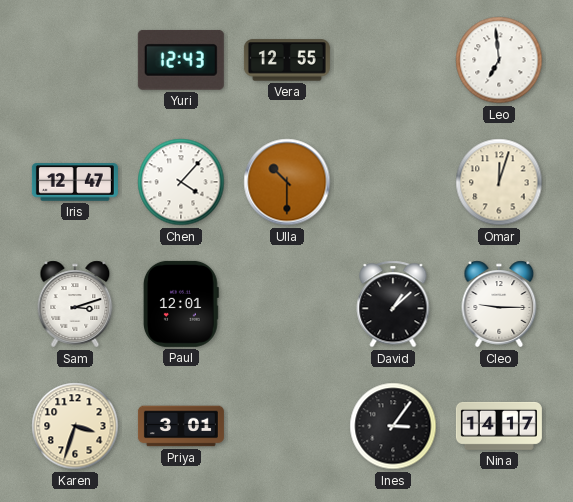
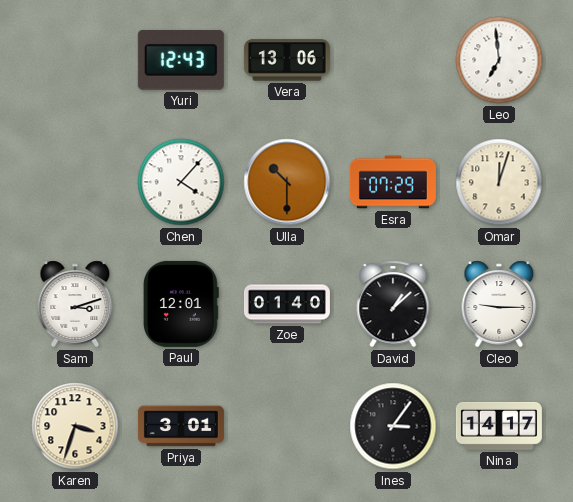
Vera: 12:55 -> 13:06
Iris: 12:47 -> none
Esra: none -> 07:29
Zoe: none -> 01:40
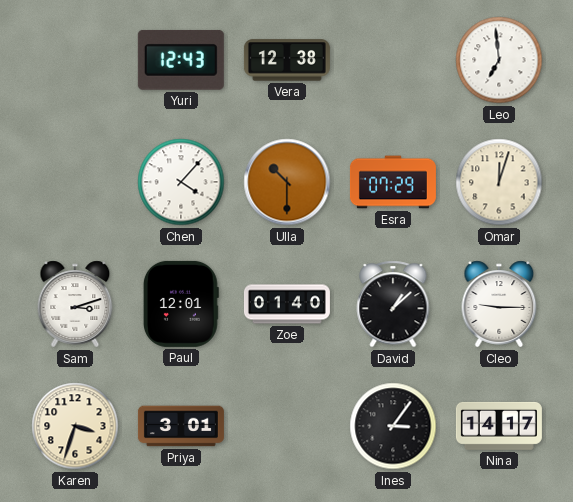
Vera: 13:06 -> 12:38
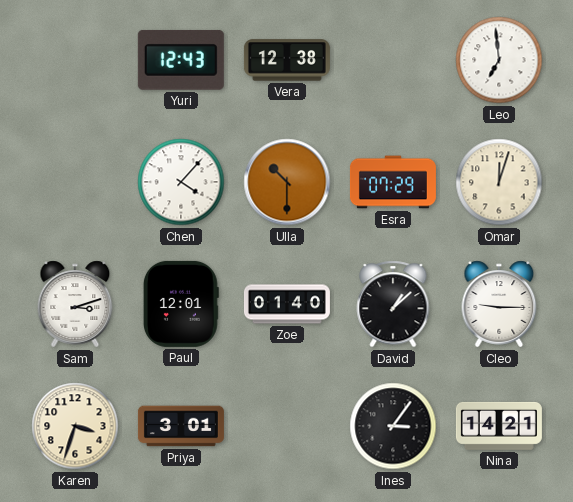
Nina: 14:17 -> 14:21
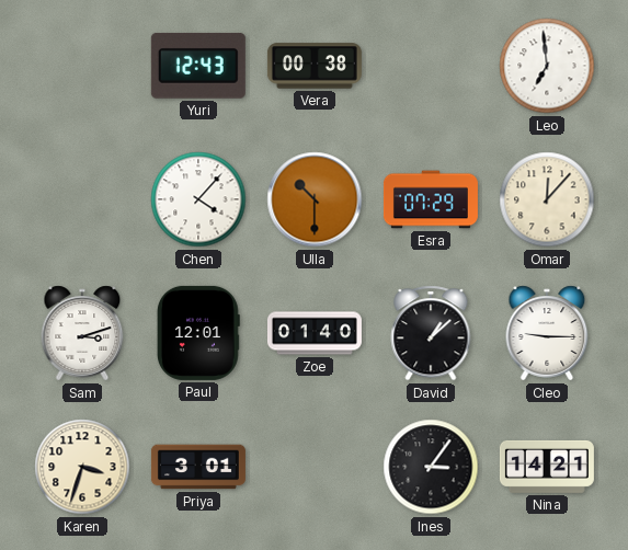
Vera: 12:38 -> 00:38
Omar: 12:03 -> 12:07
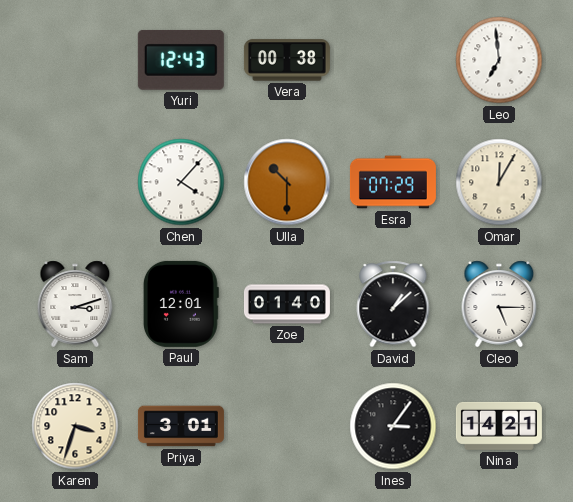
Omar: 12:07 -> 12:05
Cleo: 9:15 -> 5:15
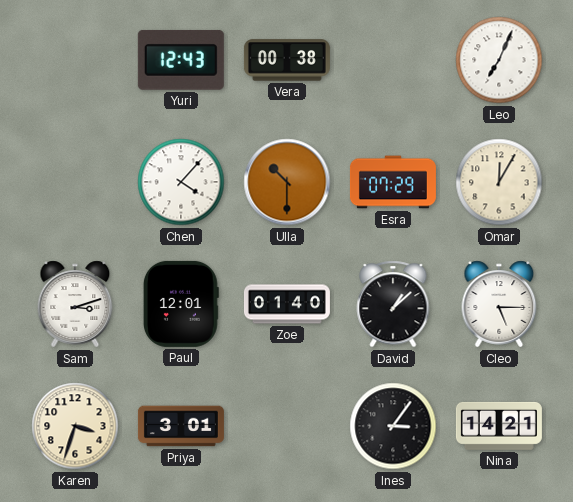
Leo: 6:59 -> 7:04
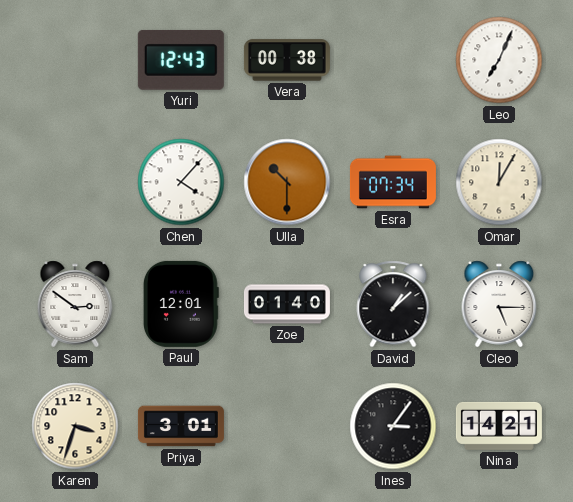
Esra: 07:29 -> 07:34
Sam: 3:12 -> 2:51
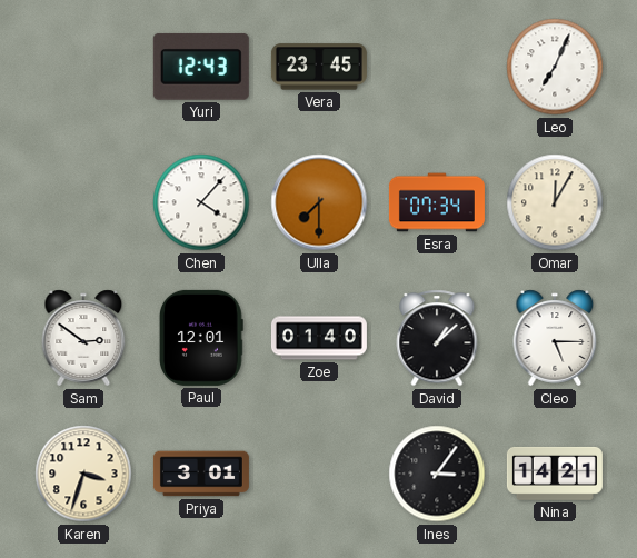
Vera: 00:38 -> 23:45
Ulla: 10:30 -> 7:30
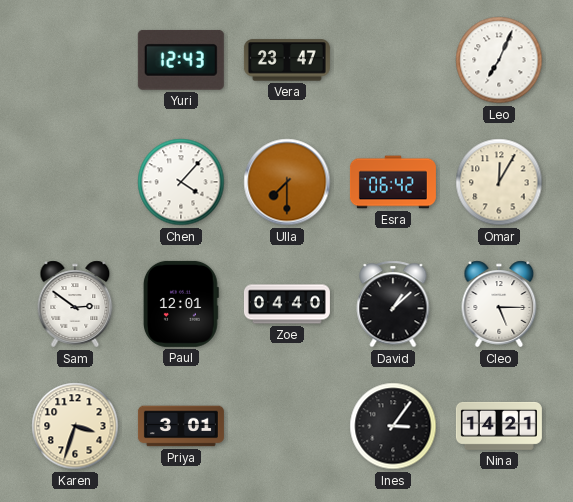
Vera: 23:45 -> 23:47
Esra: 07:34 -> 06:42
Zoe: 01:40 -> 04:40
